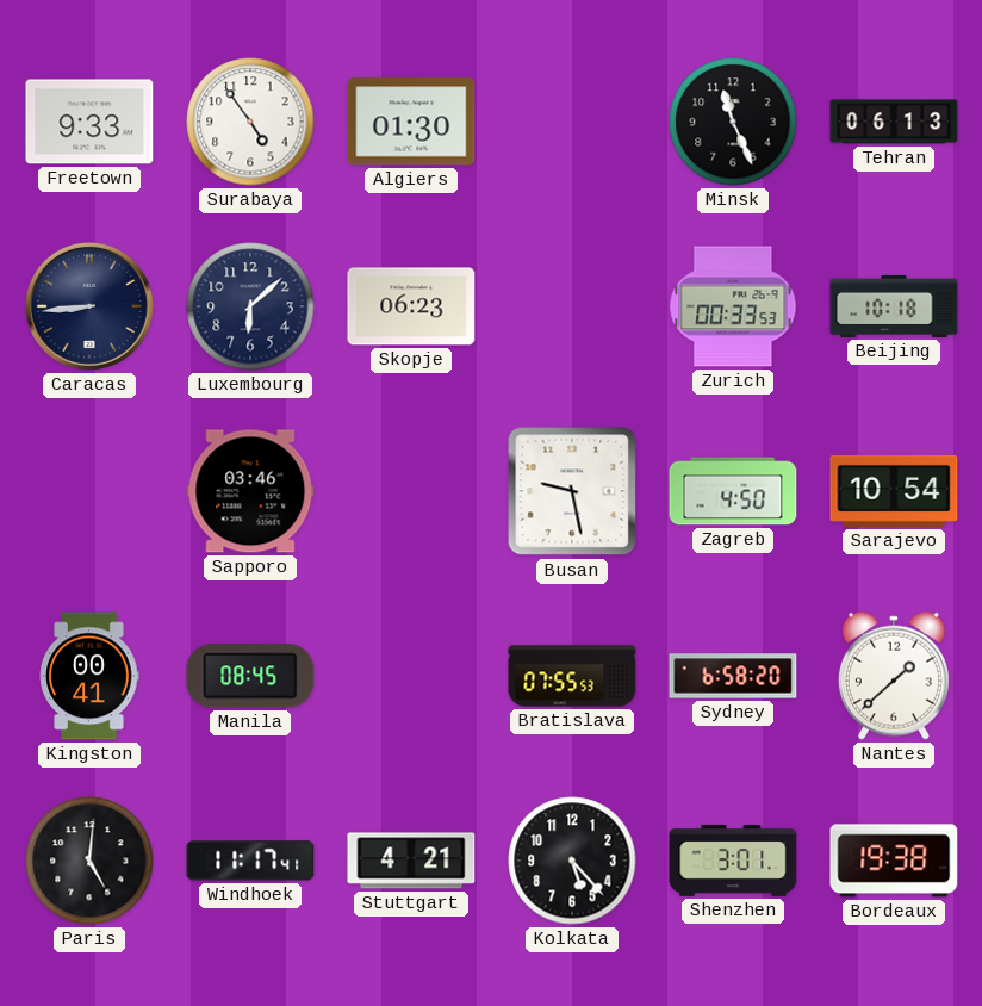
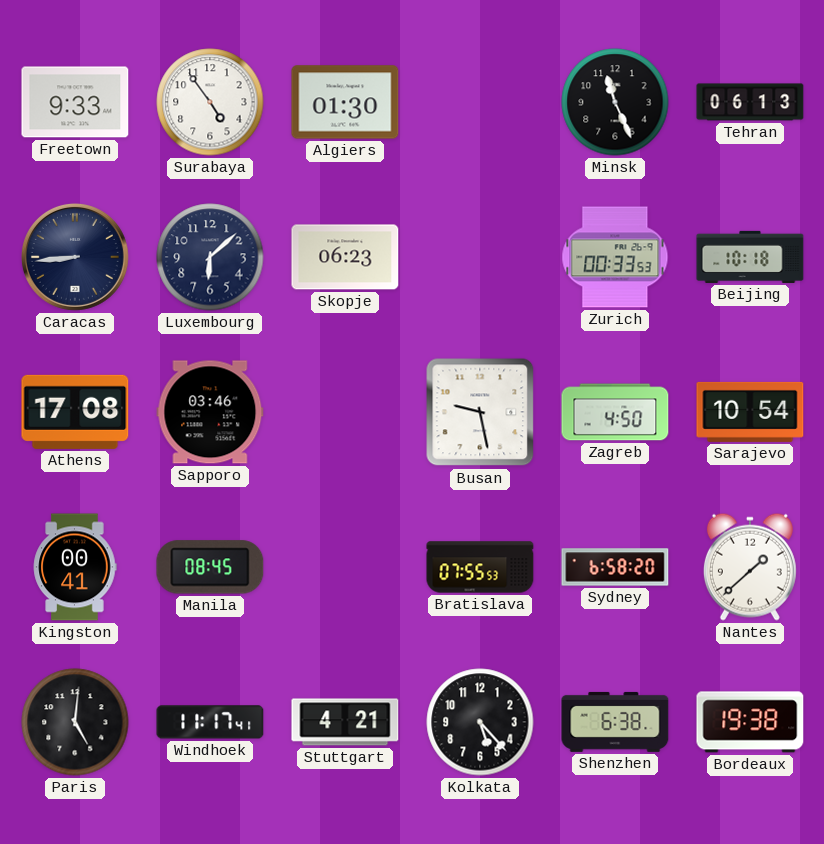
Athens: none -> 17:08
Shenzhen: 3:01 -> 6:38
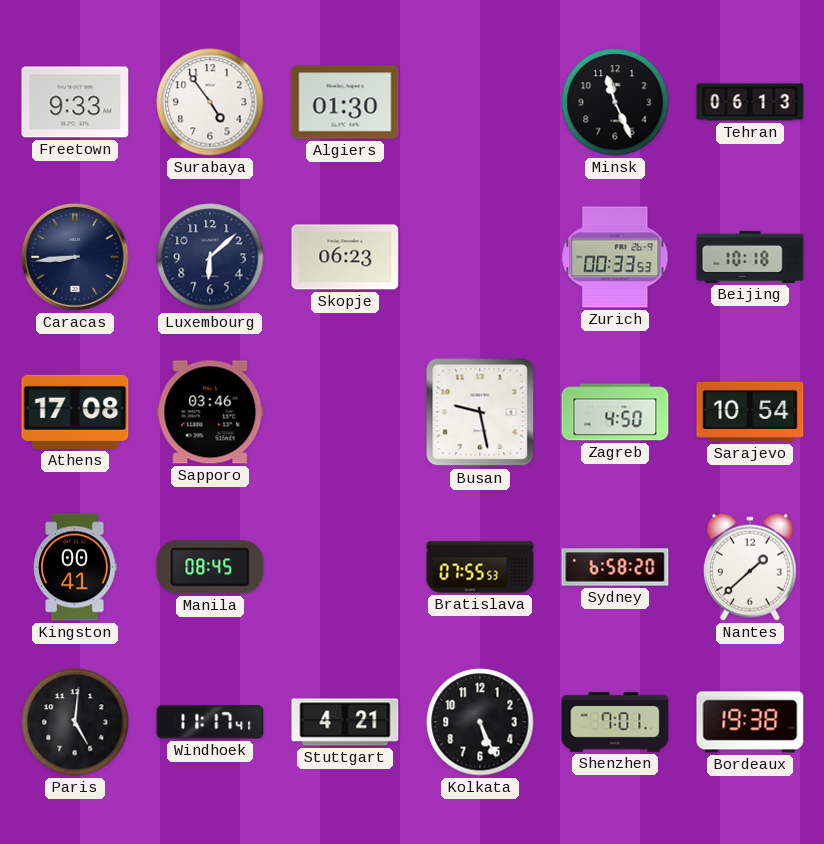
Kolkata: 5:23 -> 5:26
Shenzhen: 6:38 -> 7:01
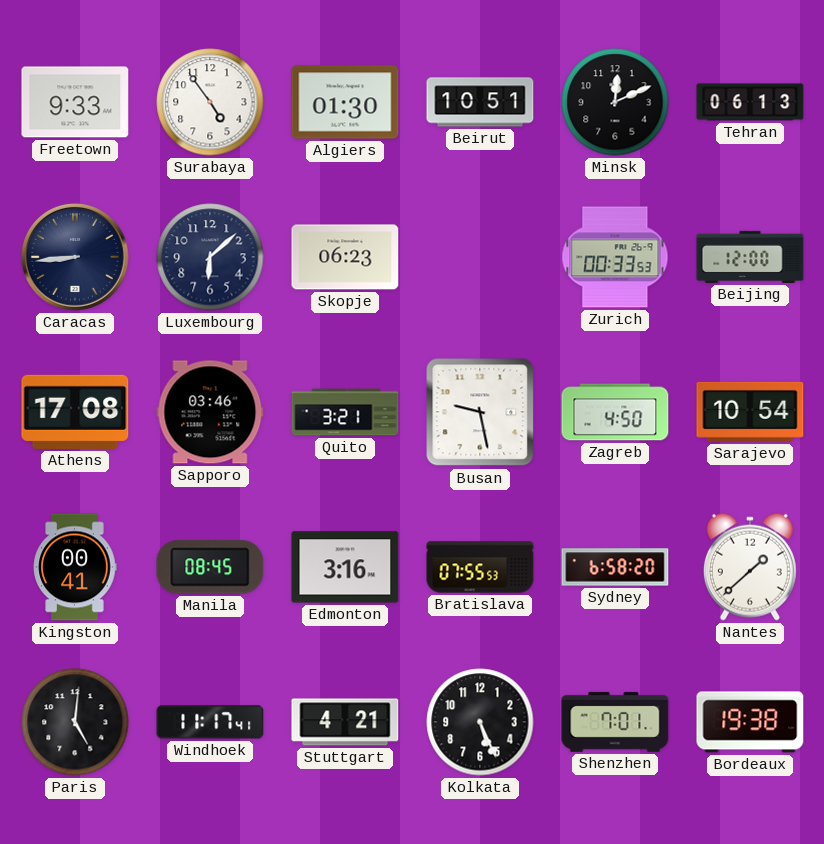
Beirut: none -> 10:51
Minsk: 11:26 -> 12:11
Beijing: 10:18 -> 12:00
Quito: none -> 3:21
Edmonton: none -> 3:16
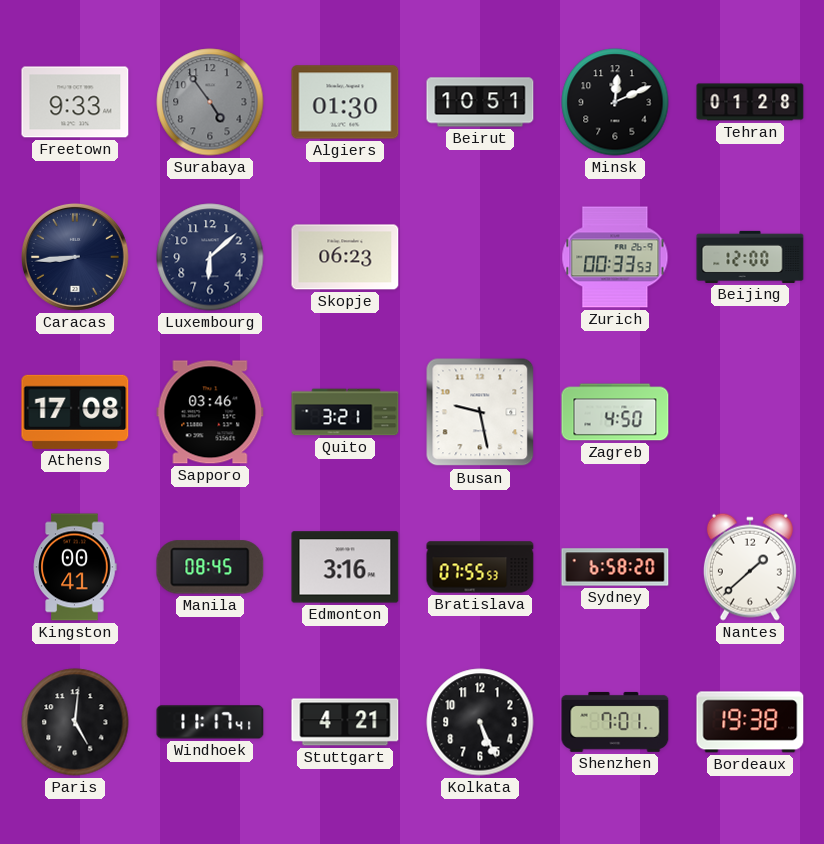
Surabaya dial: white -> grey
Tehran: 06:13 -> 01:28
Sarajevo: 10:54 -> none
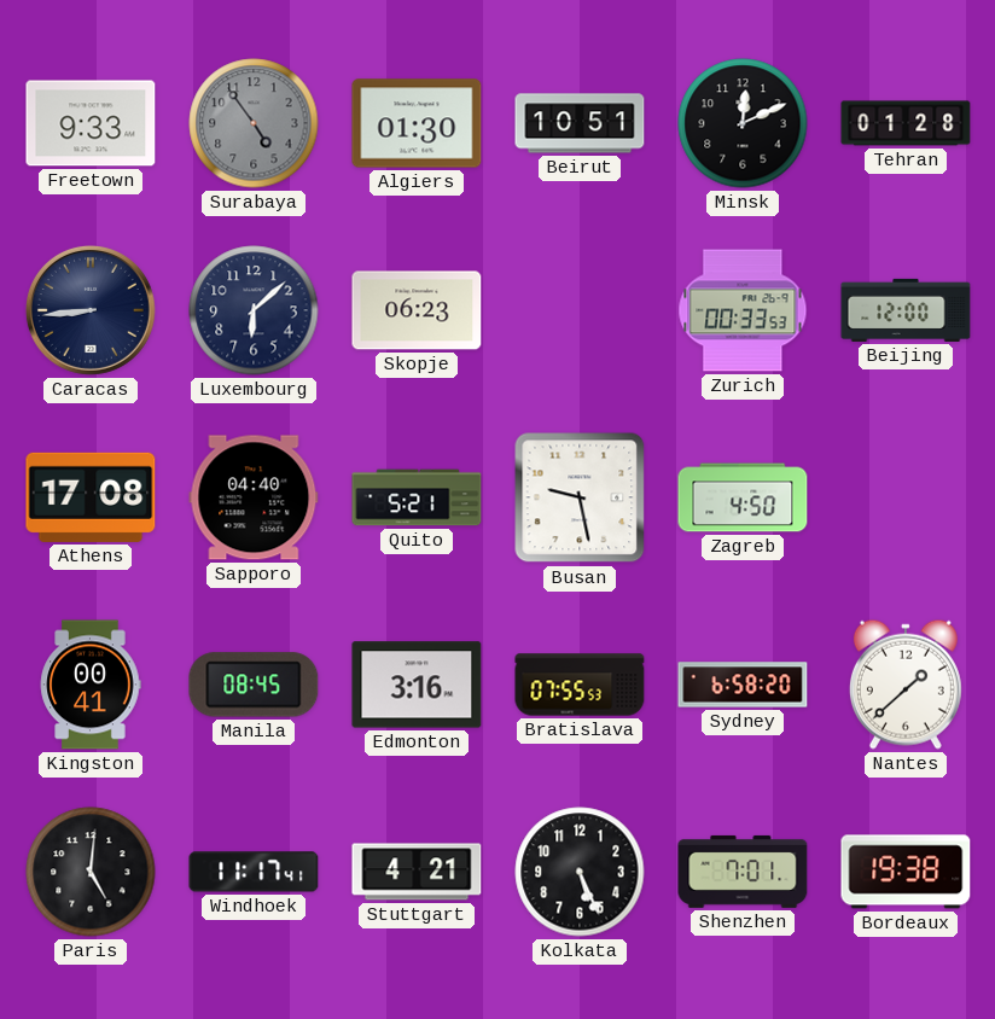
Sapporo: 03:46 -> 04:40
Quito: 3:21 -> 5:21
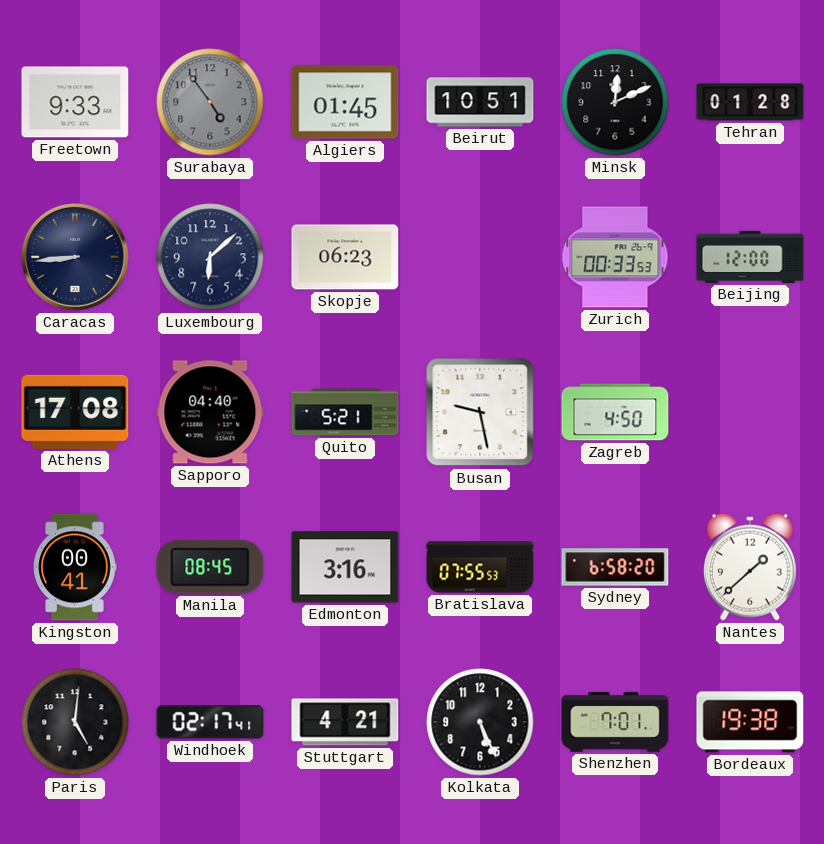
Algiers: 01:30 -> 01:45
Windhoek: 11:17 -> 02:17
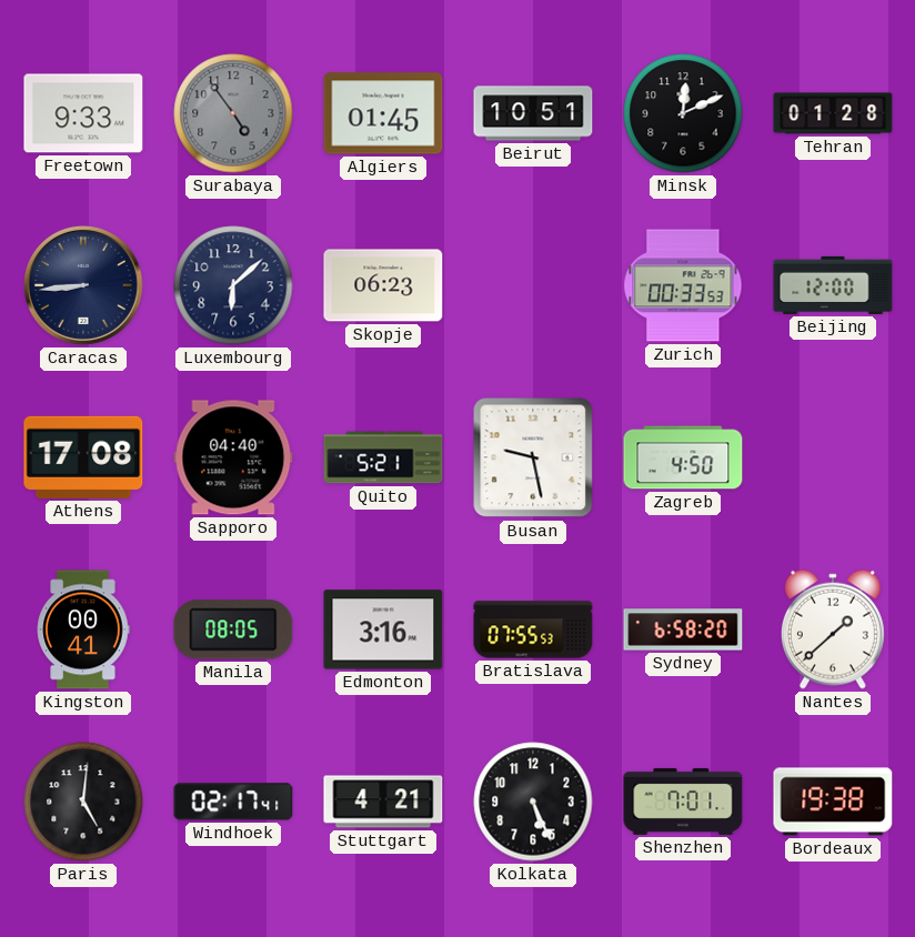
Manila: 08:45 -> 08:05
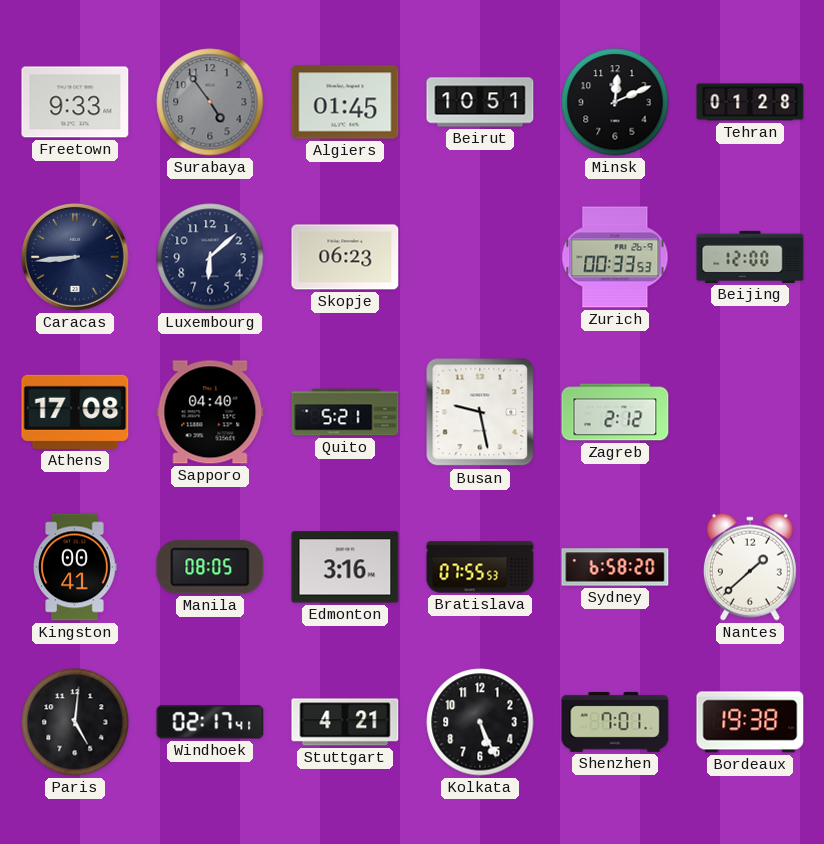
Zagreb: 4:50 -> 2:12
